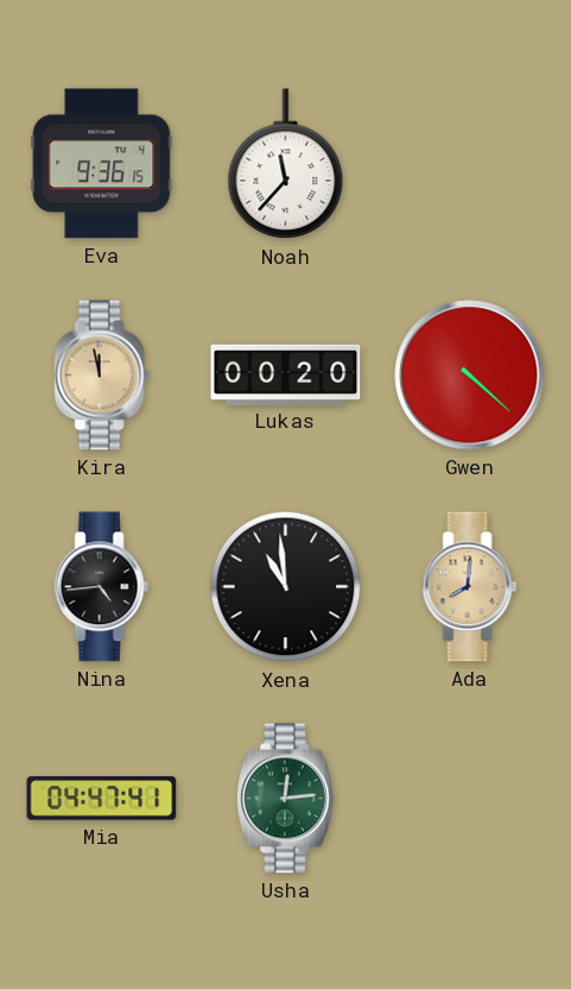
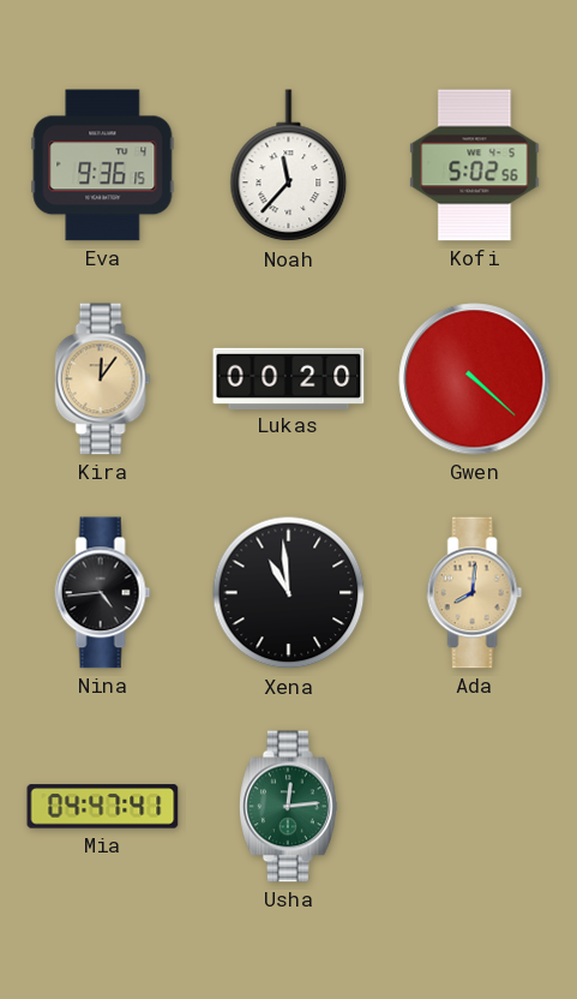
Kofi: none -> 5:02
Kira: 11:58 -> 12:06
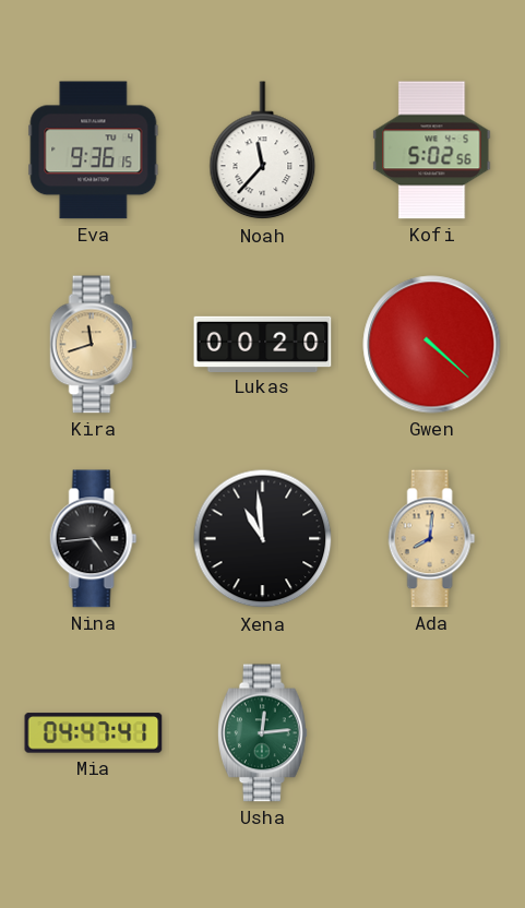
Kira: 12:06 -> 11:42
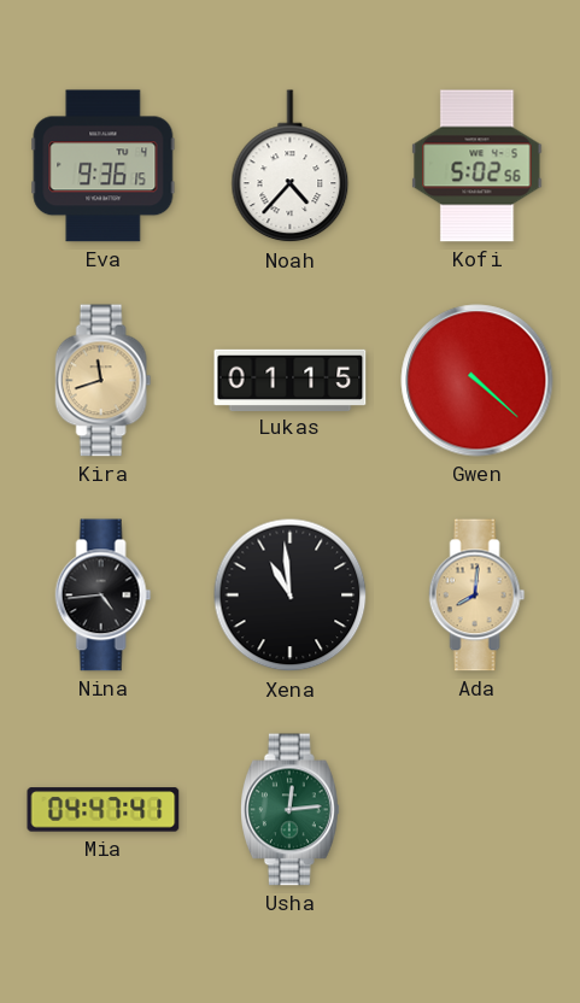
Noah: 11:37 -> 4:37
Lukas: 00:20 -> 01:15
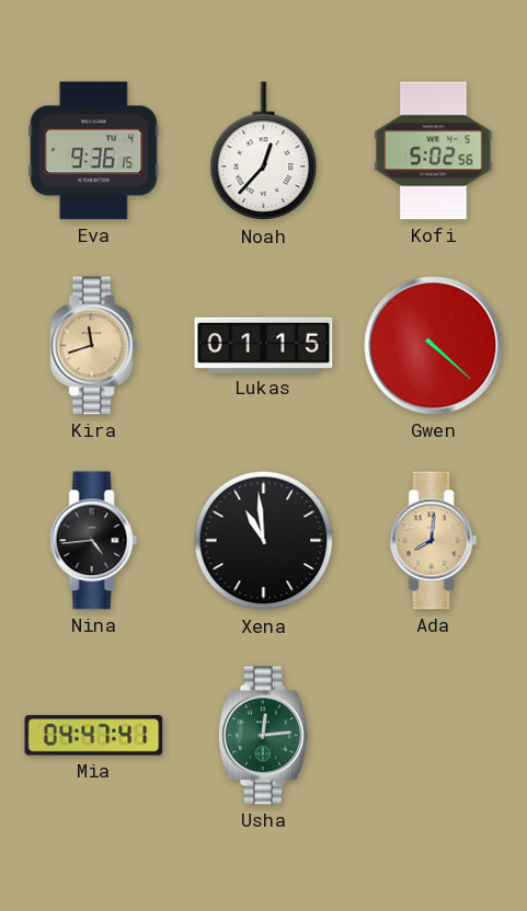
Noah: 4:37 -> 12:37
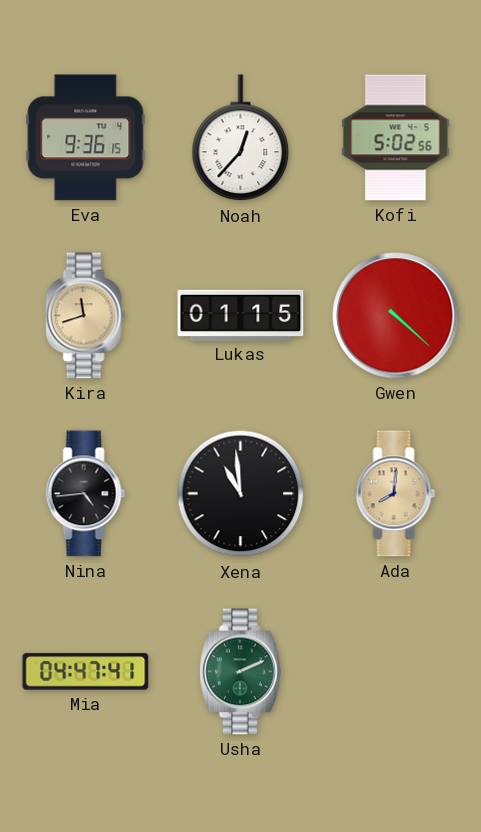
Usha: 12:14 -> 2:11
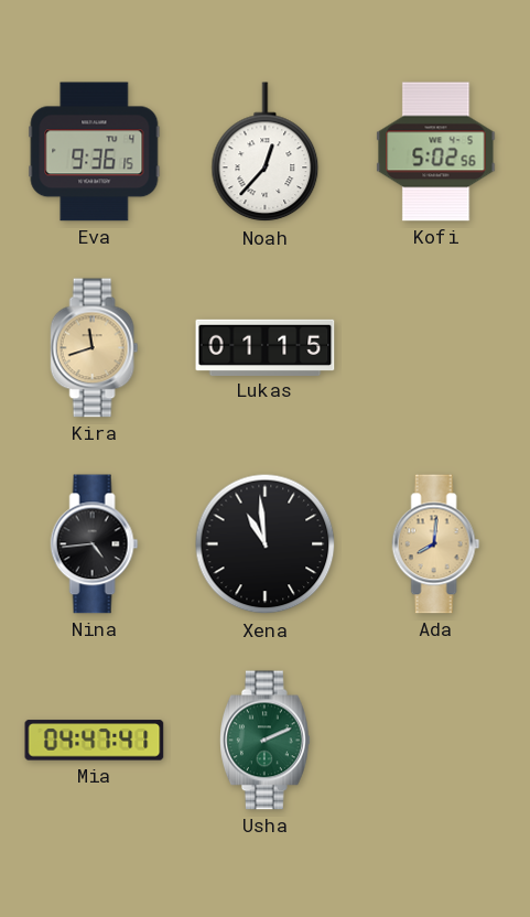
Gwen: 4:22 -> none
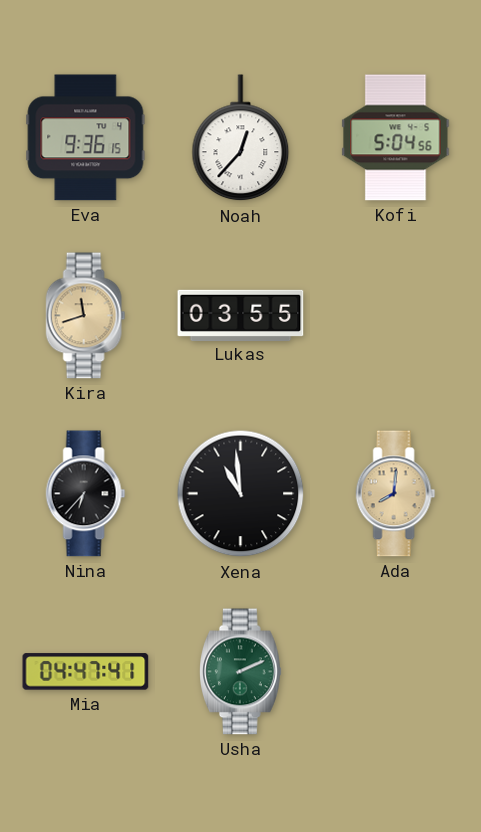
Kofi: 5:02 -> 5:04
Lukas: 01:15 -> 03:55
Nina: 4:44 -> 6:37
